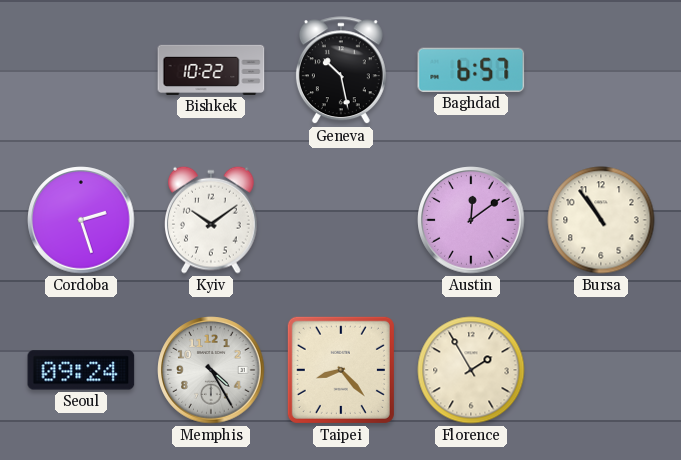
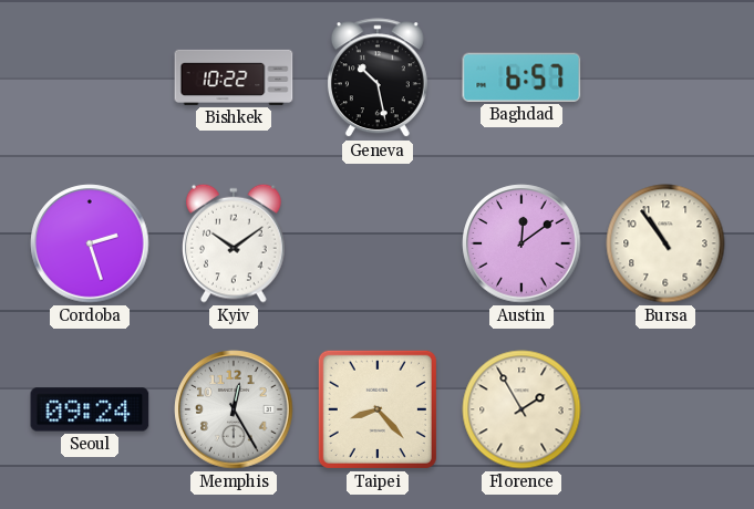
Memphis: 4:25 -> 12:25
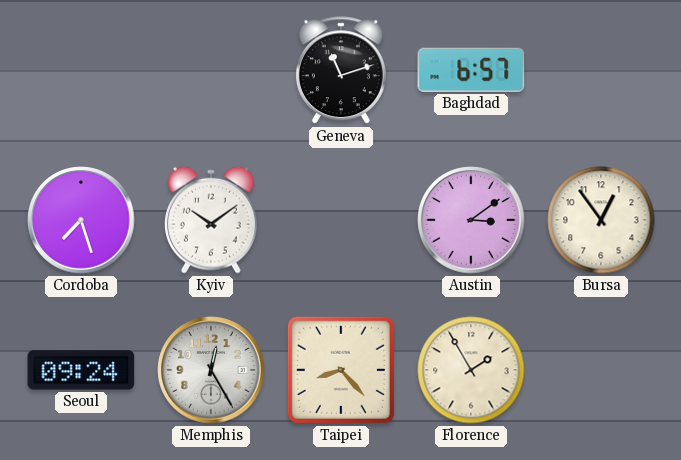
Bishkek: 10:22 -> none
Geneva: 10:28 -> 11:12
Cordoba: 2:27 -> 7:27
Austin: 12:09 -> 3:09
Bursa: 10:54 -> 12:54
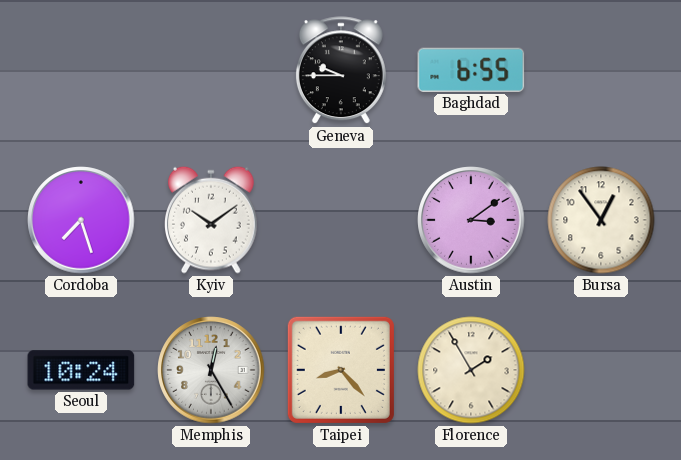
Geneva: 11:12 -> 9:45
Baghdad: 6:57 -> 6:55
Seoul: 09:24 -> 10:24
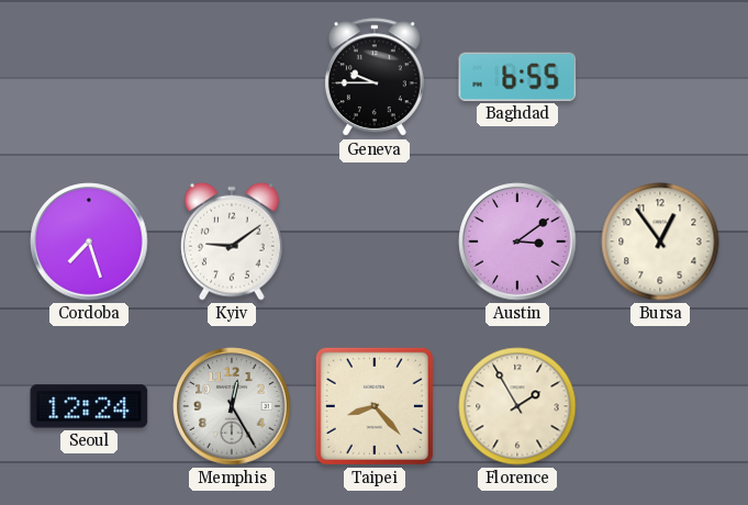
Kyiv: 10:09 -> 9:09
Seoul: 10:24 -> 12:24
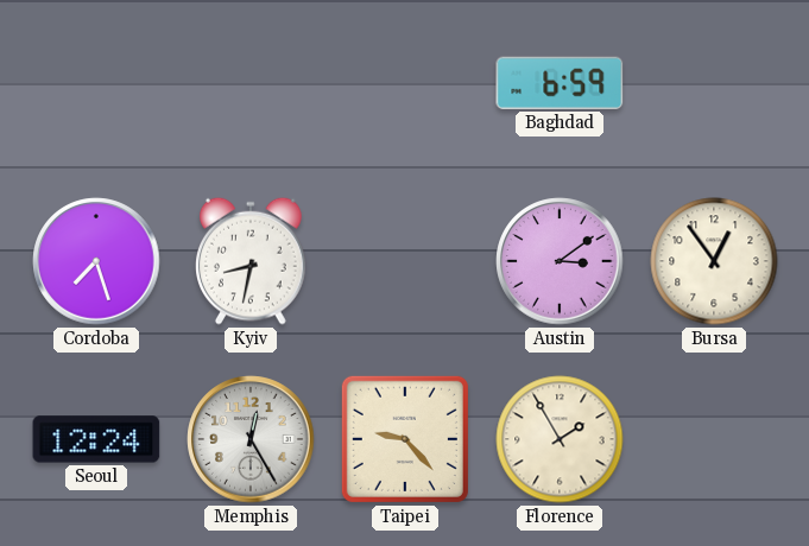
Geneva: 9:45 -> none
Baghdad: 6:55 -> 6:59
Kyiv: 9:09 -> 8:32
Taipei: 8:23 -> 9:23
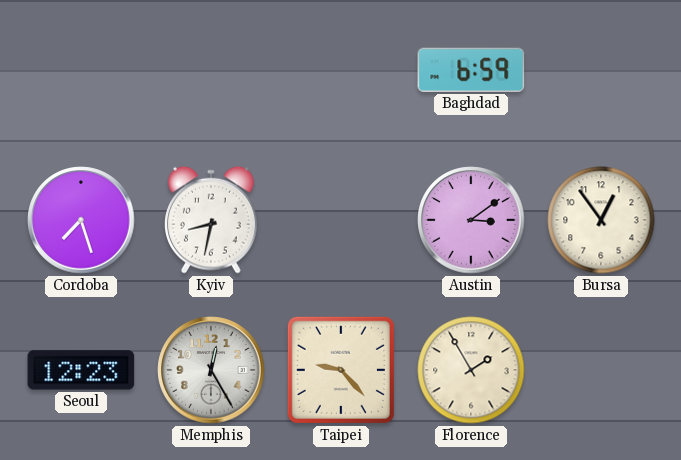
Seoul: 12:24 -> 12:23
